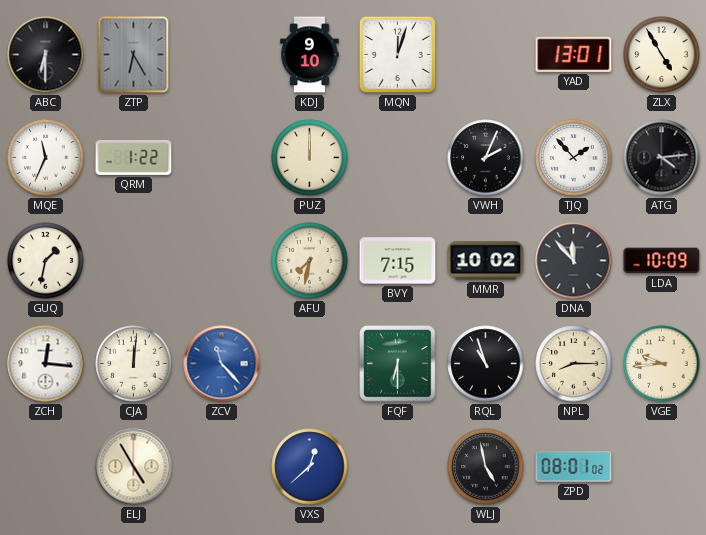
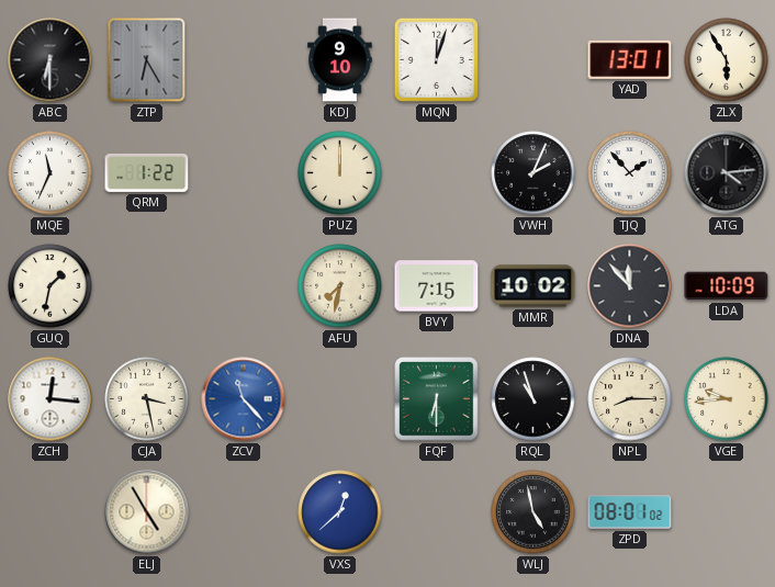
ZLX: 4:55 -> 5:55
CJA: 12:01 -> 3:28
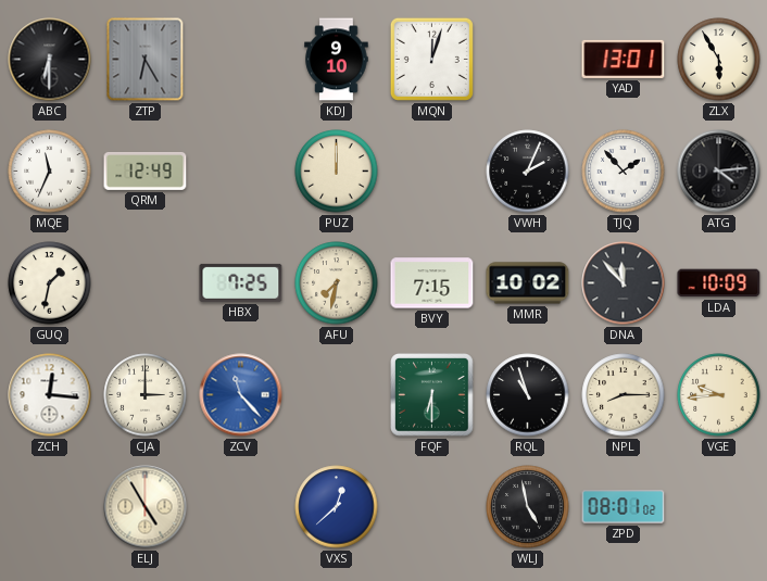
QRM: 1:22 -> 12:49
HBX: none -> 7:25
CJA: 3:28 -> 3:00
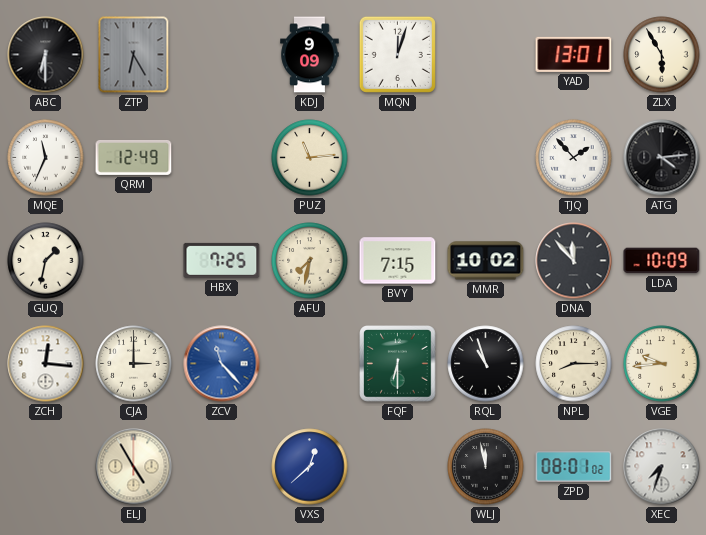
KDJ: 9:10 -> 9:09
PUZ: 12:00 -> 11:14
VWH: 2:04 -> none
WLJ: 4:58 -> 11:58
XEC: none -> 7:33
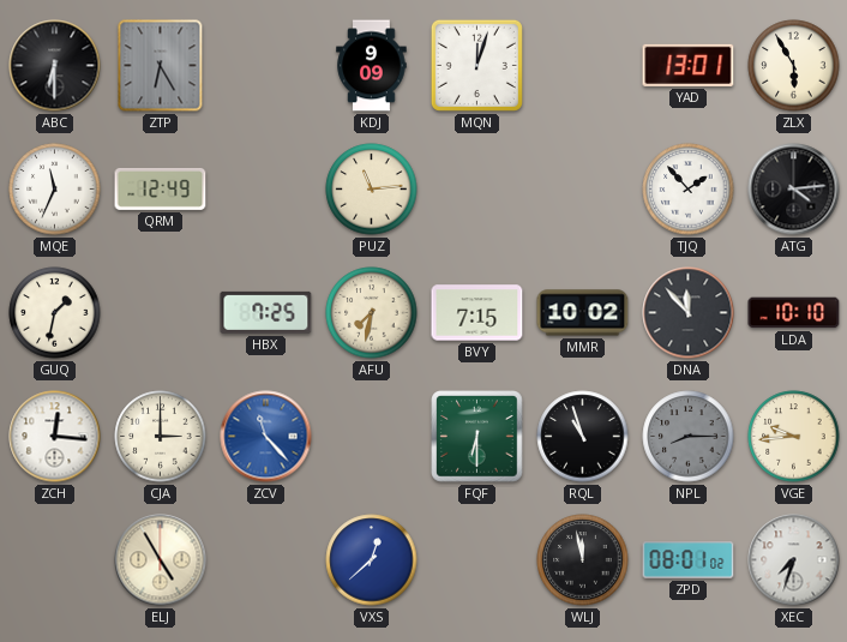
LDA: 10:09 -> 10:10
NPL dial: cream -> grey
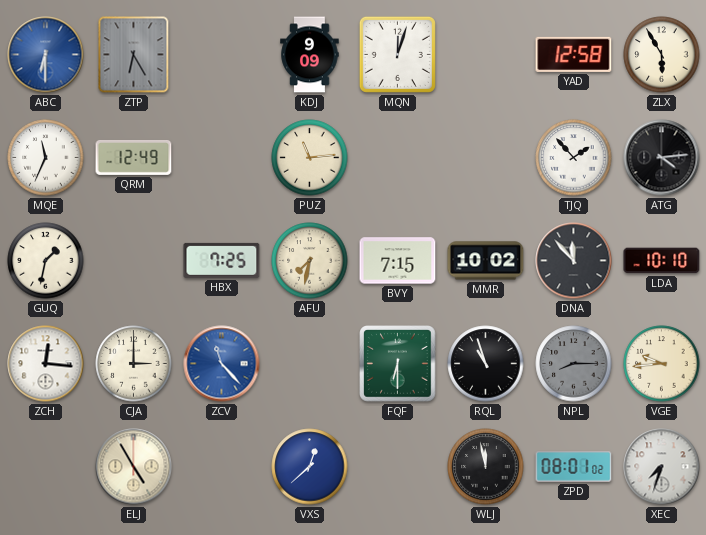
ABC dial: black -> blue
YAD: 13:01 -> 12:58
